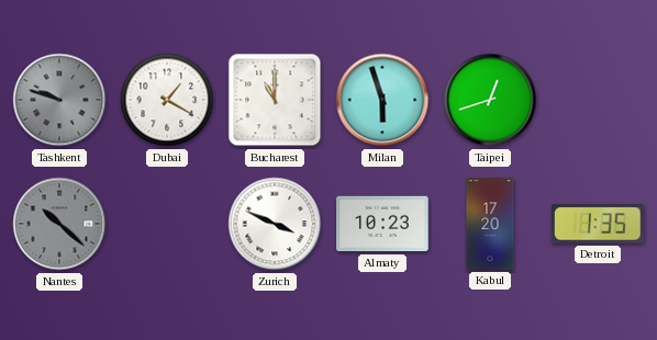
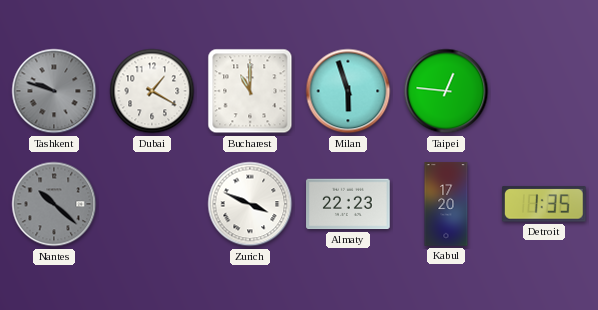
Taipei: 12:42 -> 12:46
Almaty: 10:23 -> 22:23
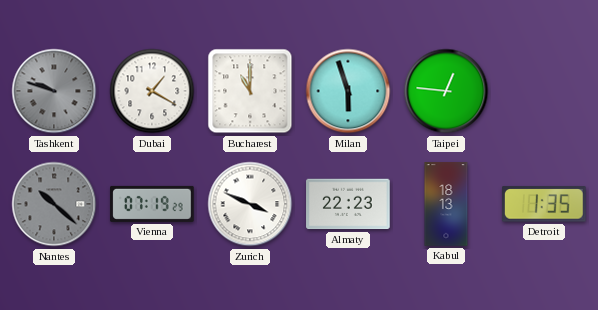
Vienna: none -> 07:19
Kabul: 17:20 -> 18:13
